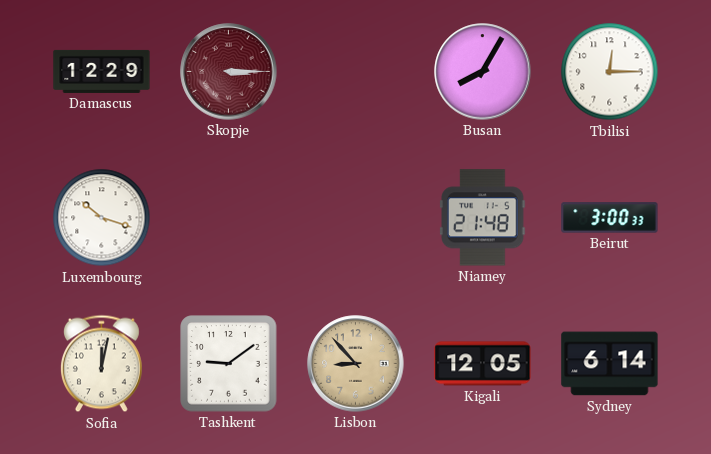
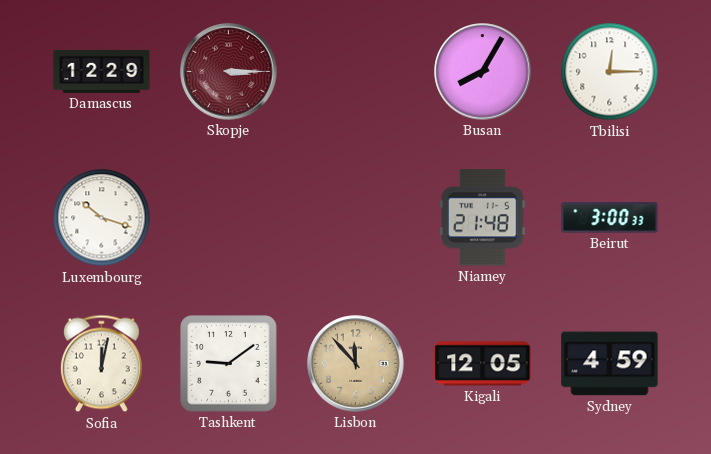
Lisbon: 8:53 -> 11:53
Sydney: 6:14 -> 4:59
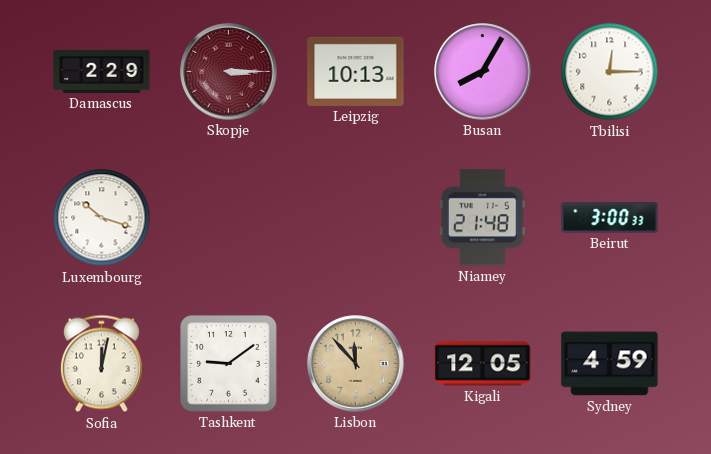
Damascus: 12:29 -> 2:29
Leipzig: none -> 10:13
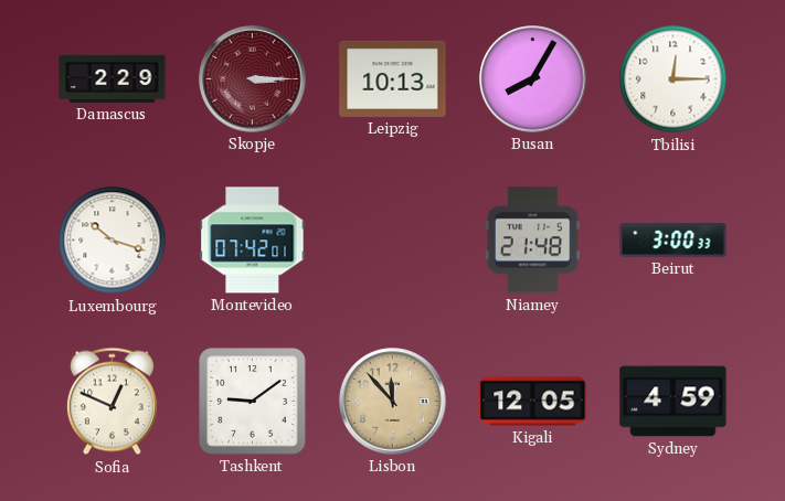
Montevideo: none -> 07:42
Sofia: 12:02 -> 12:49
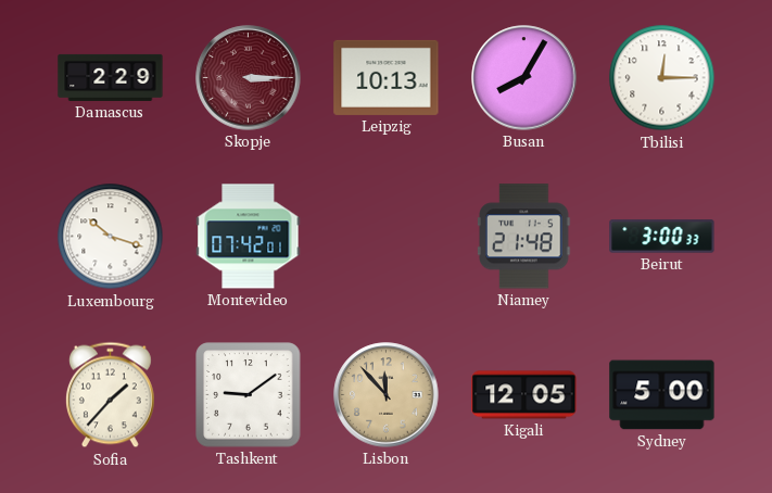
Sofia: 12:49 -> 1:37
Sydney: 4:59 -> 5:00
